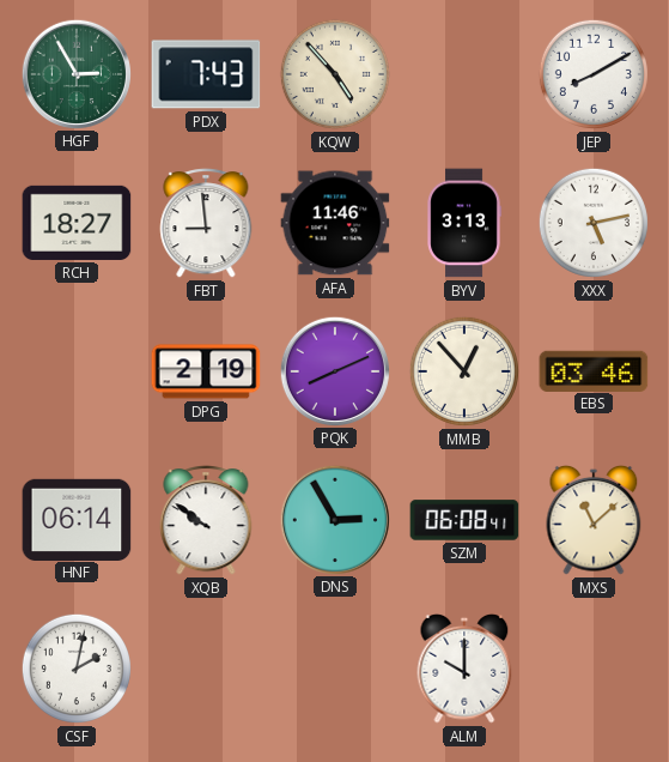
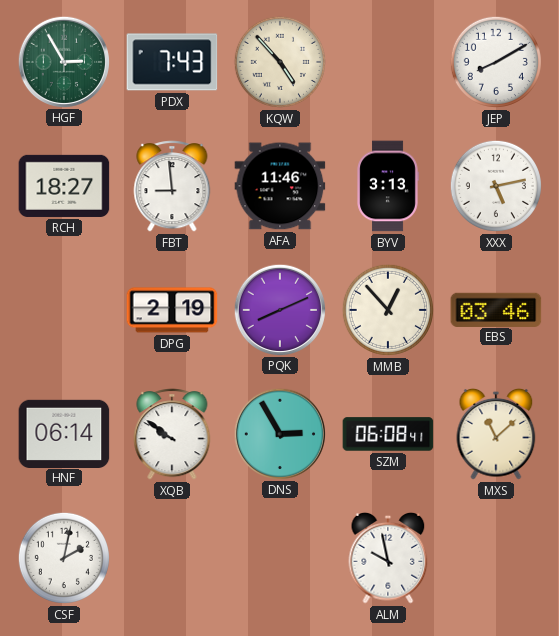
ALM: 10:00 -> 9:58
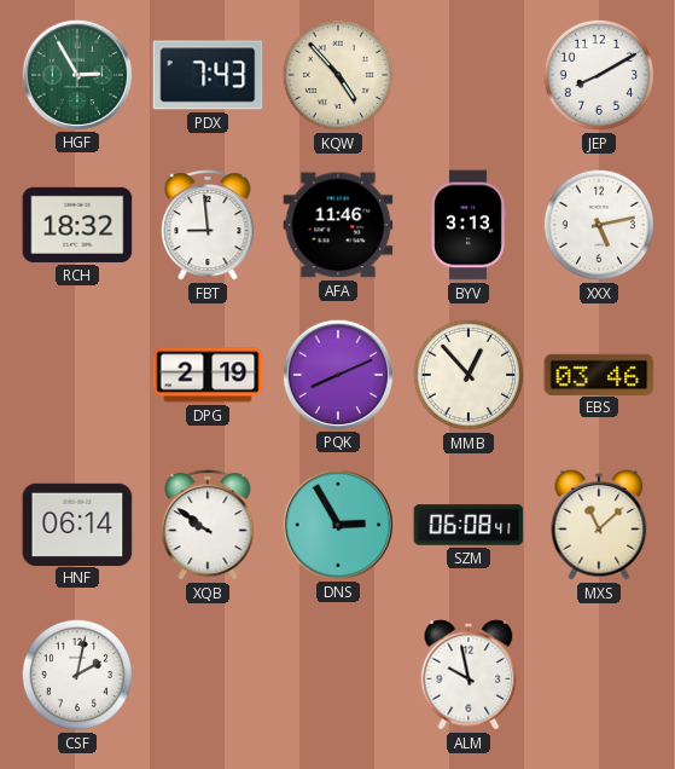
RCH: 18:27 -> 18:32
